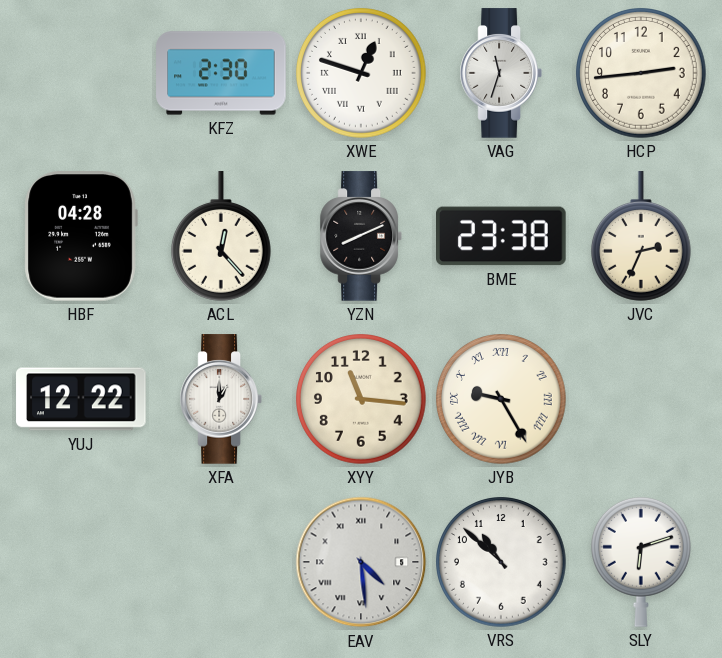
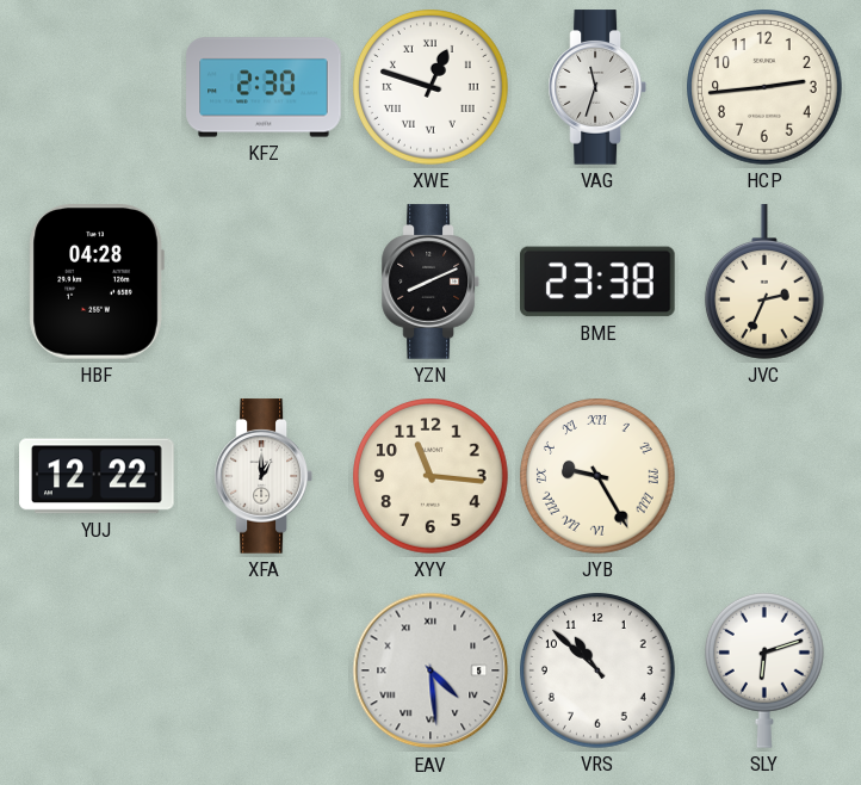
ACL: 12:23 -> none
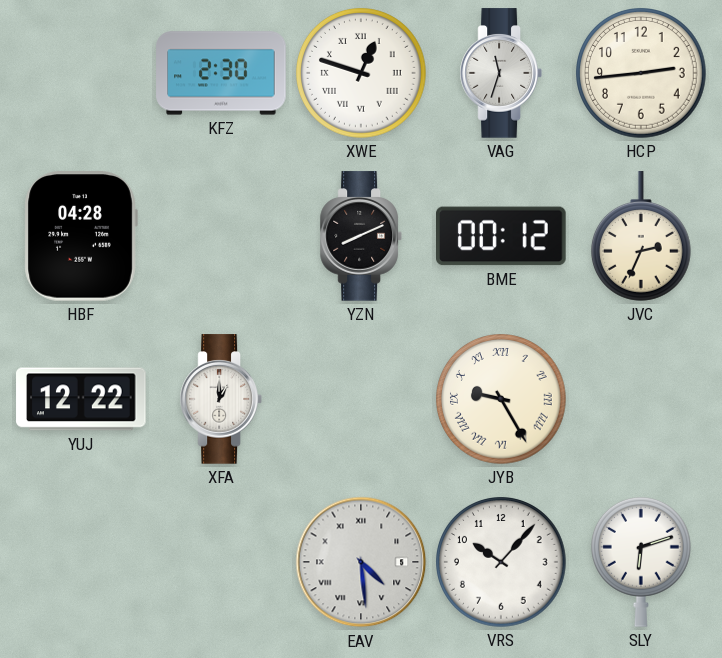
BME: 23:38 -> 00:12
XYY: 11:16 -> none
VRS: 10:52 -> 10:07
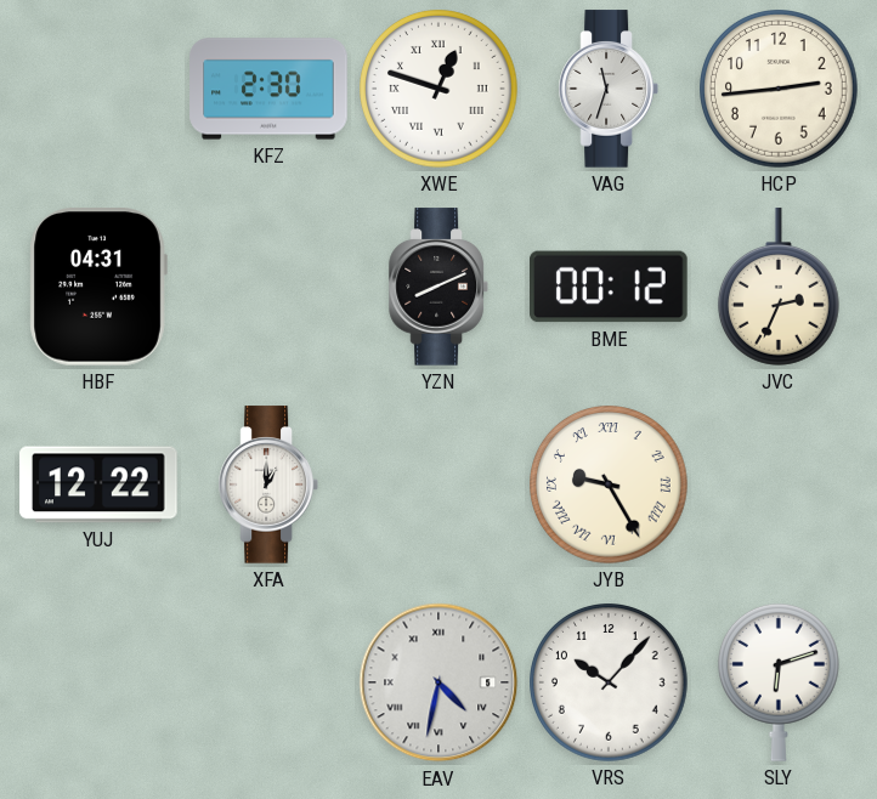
HBF: 04:28 -> 04:31
EAV: 4:29 -> 4:32
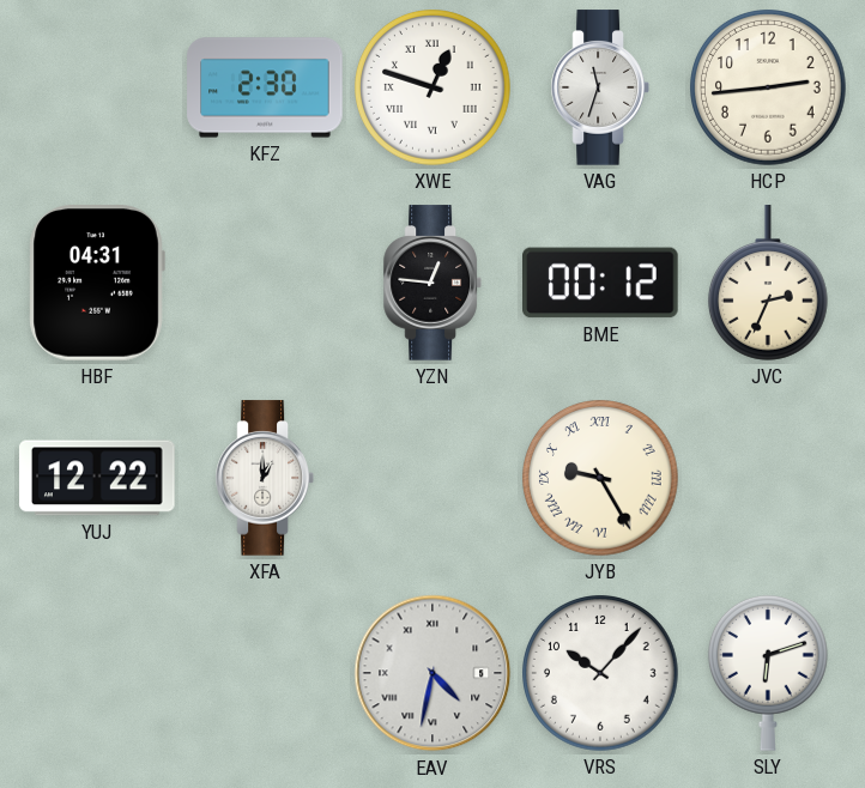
YZN: 8:11 -> 12:46
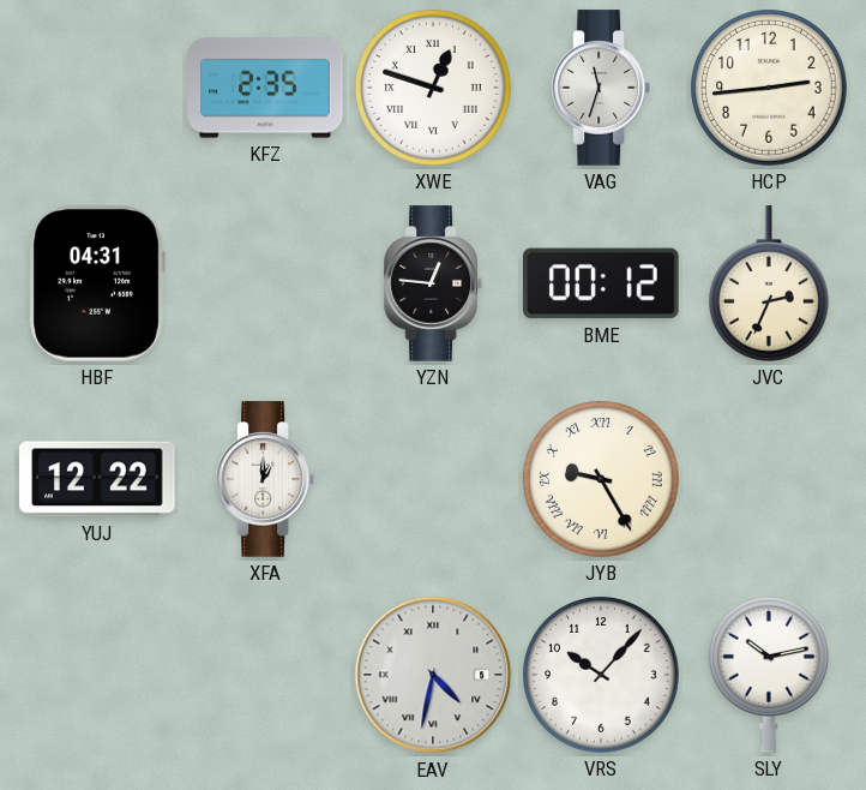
KFZ: 2:30 -> 2:35
SLY: 6:12 -> 10:13
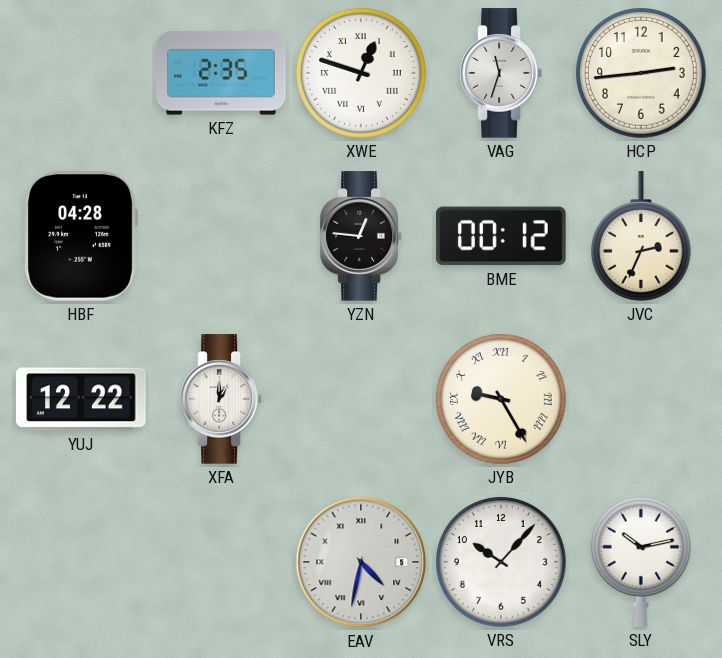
HBF: 04:31 -> 04:28
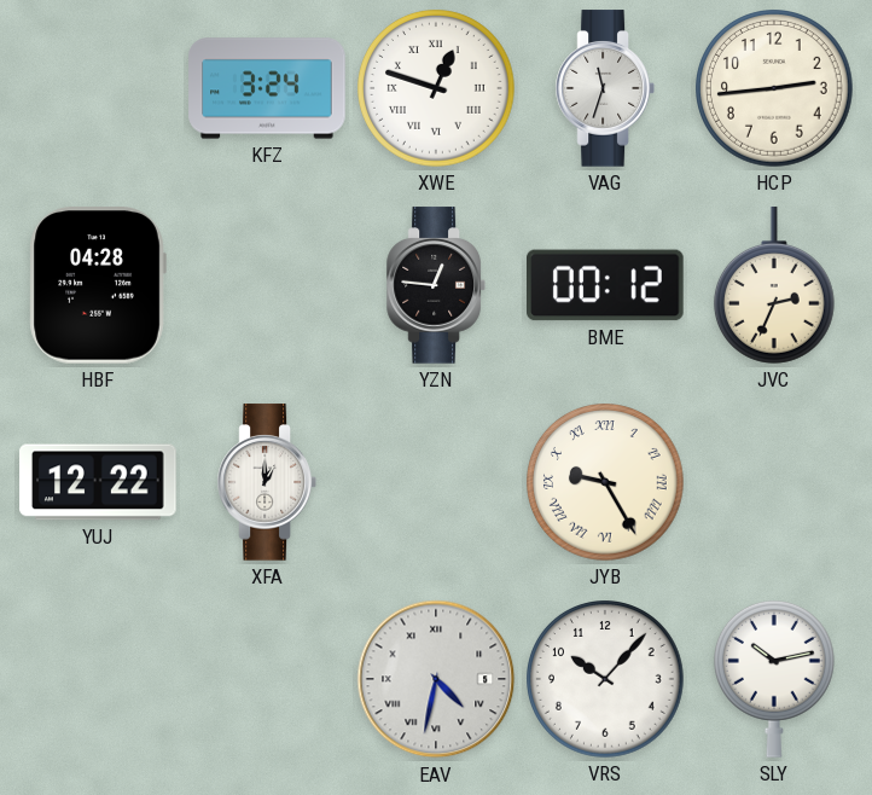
KFZ: 2:35 -> 3:24
